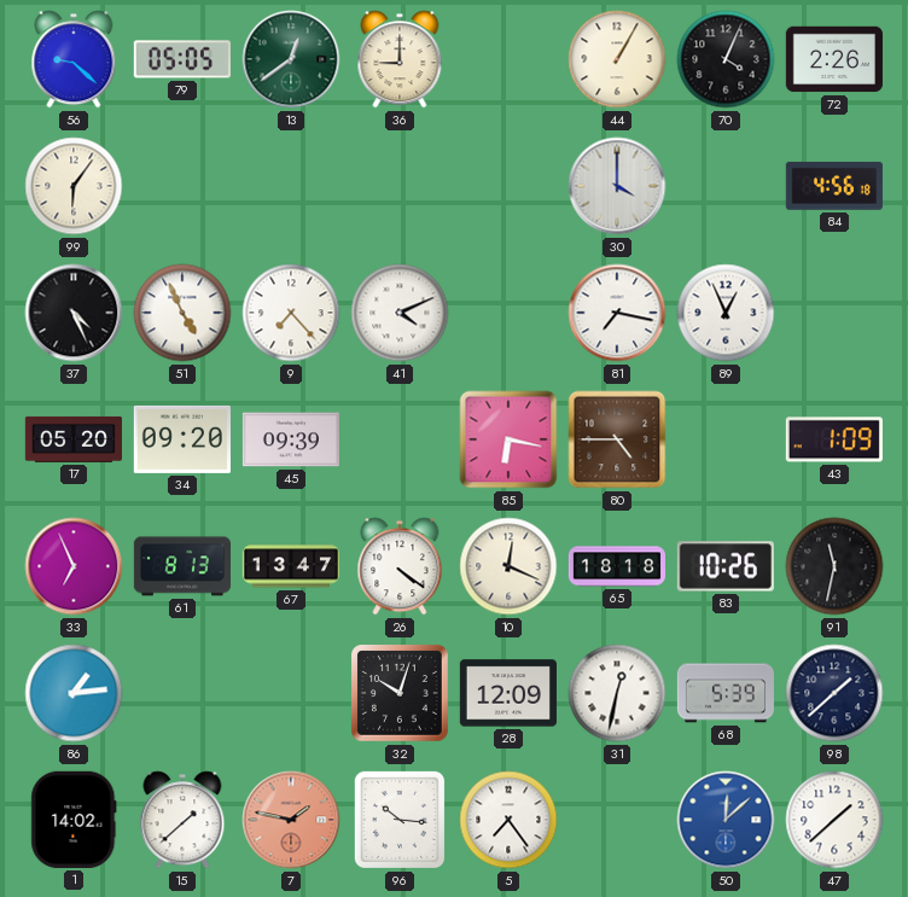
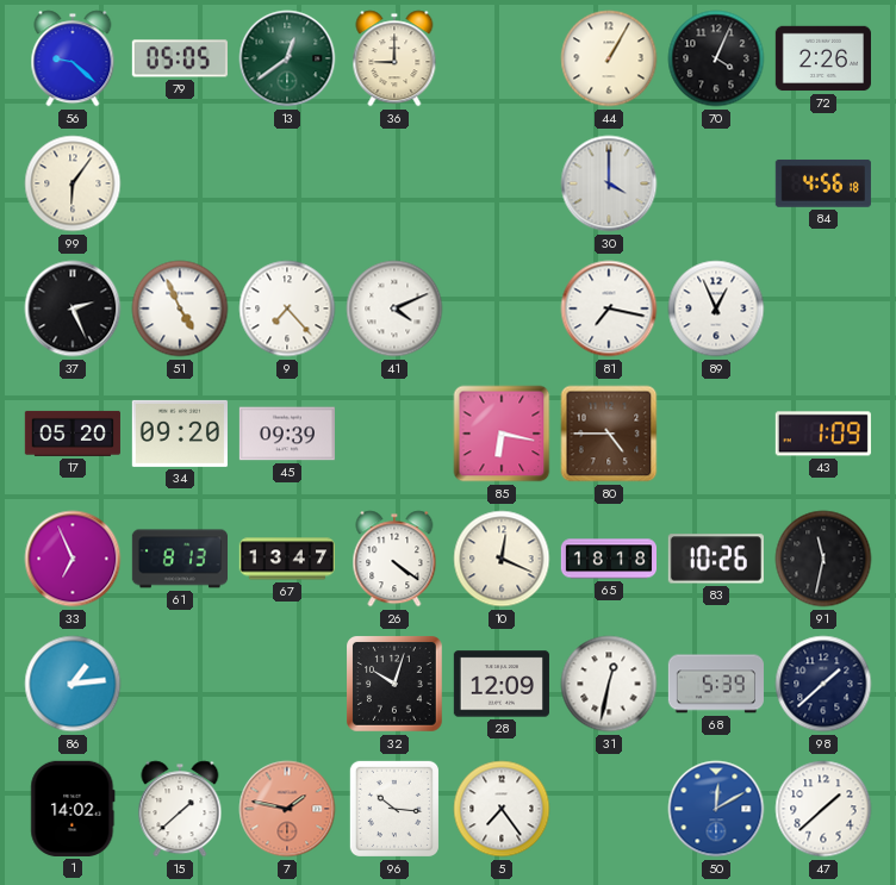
37: 4:26 -> 2:26
50: 12:08 -> 12:10
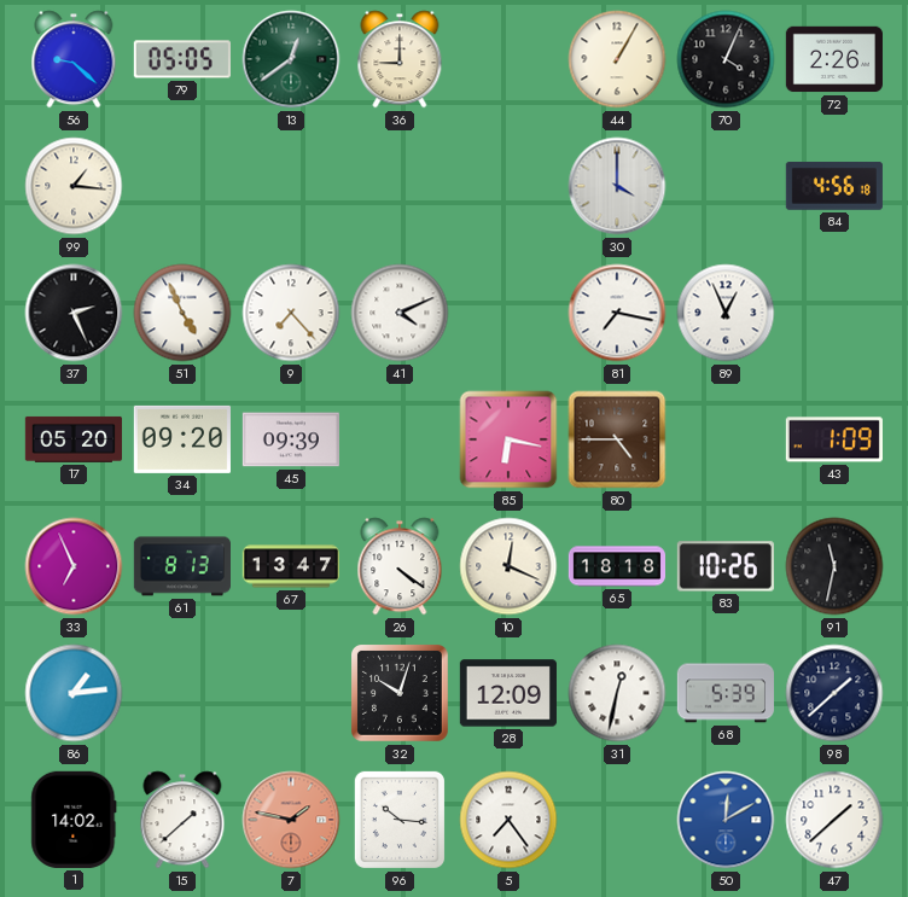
99: 6:06 -> 1:16
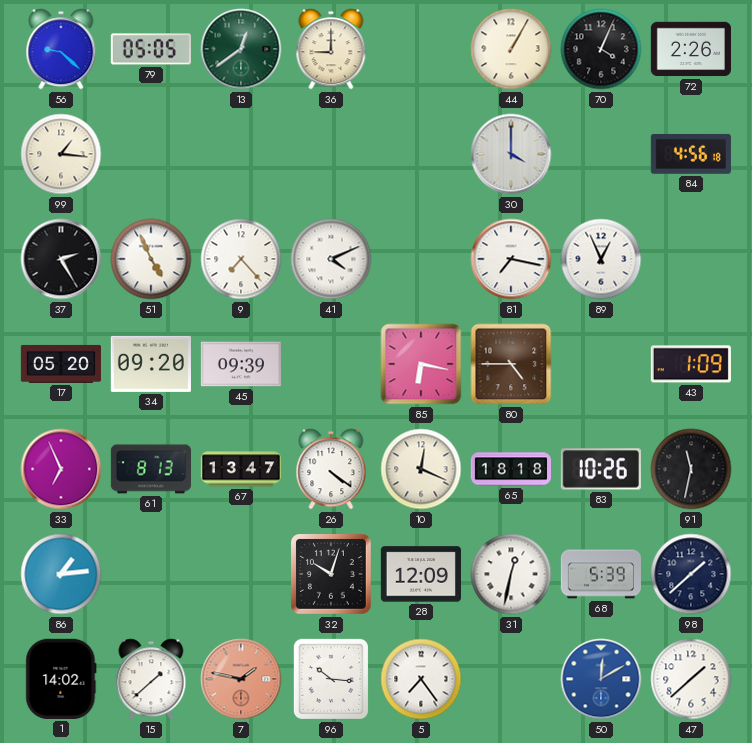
37: 2:26 -> 2:25
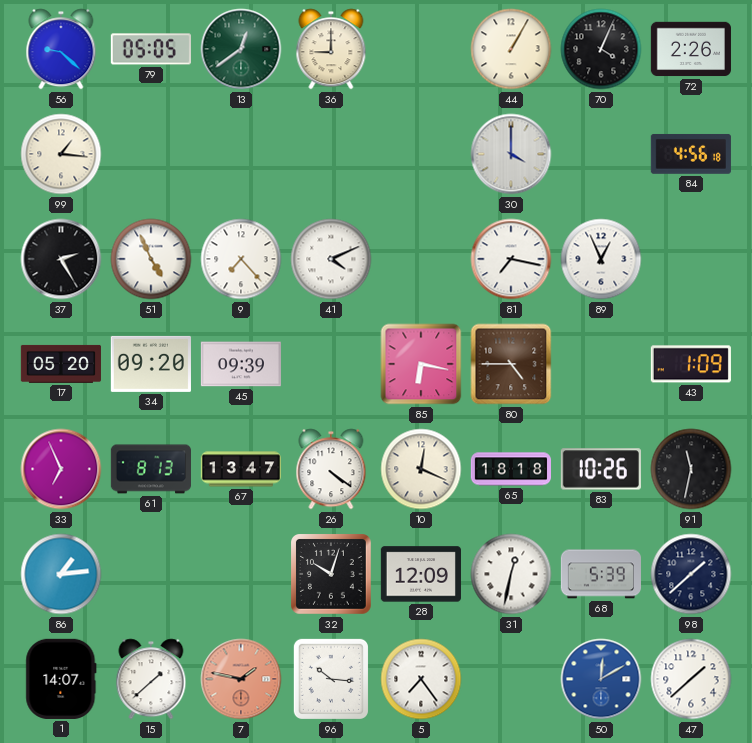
1: 14:02 -> 14:07
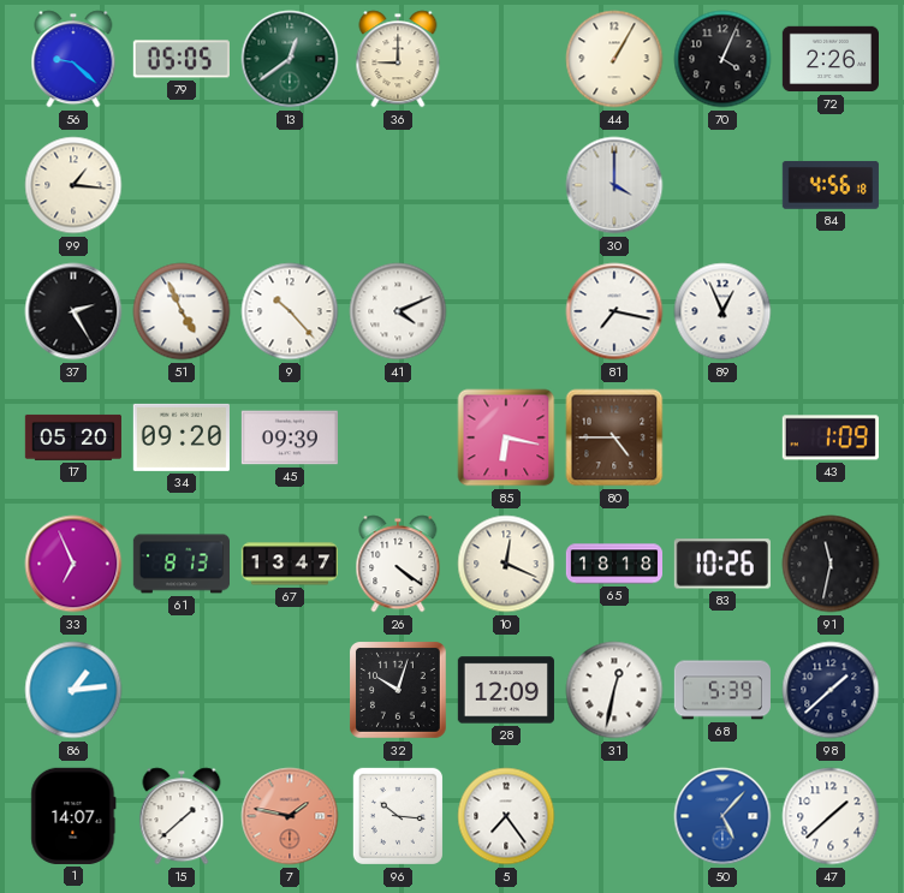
9: 7:23 -> 10:23
50: 12:10 -> 5:07
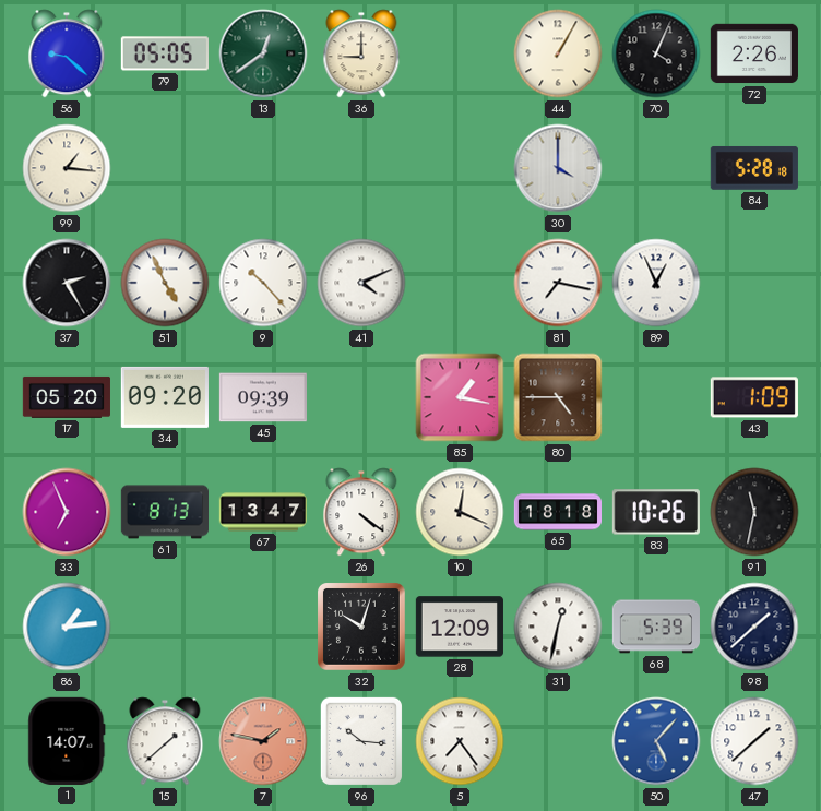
84: 4:56 -> 5:28
85: 6:17 -> 1:17
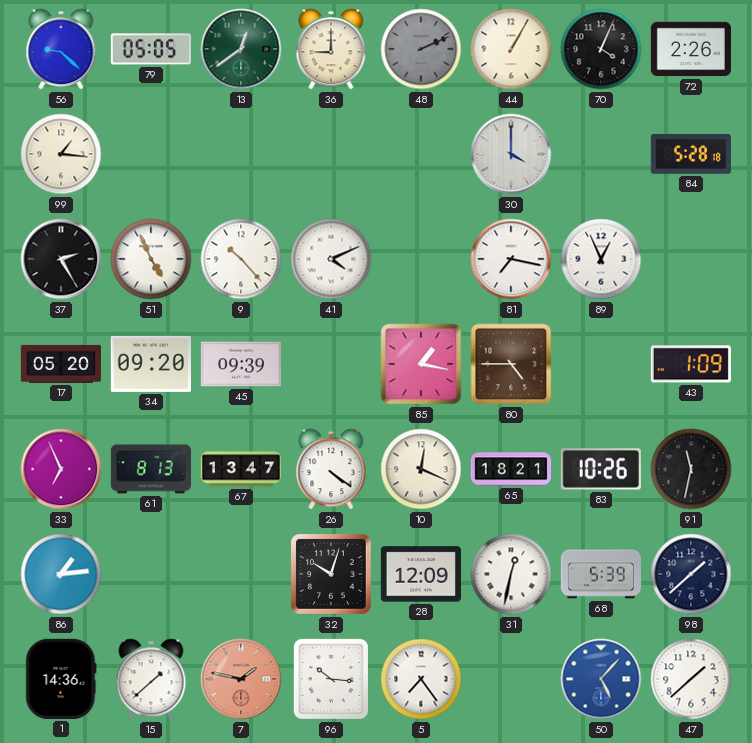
48: none -> 2:11
65: 18:18 -> 18:21
1: 14:07 -> 14:36
